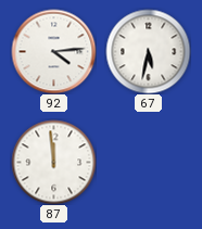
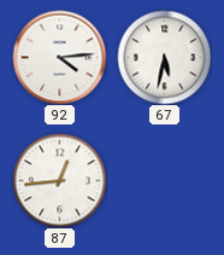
87: 11:59 -> 12:44
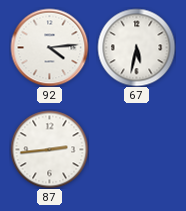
87: 12:44 -> 2:44
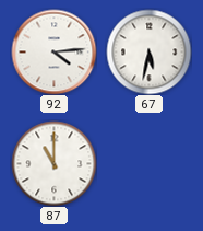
87: 2:44 -> 11:00
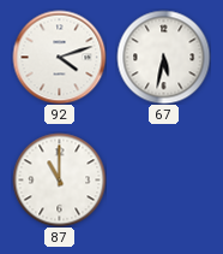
92: 4:14 -> 4:12
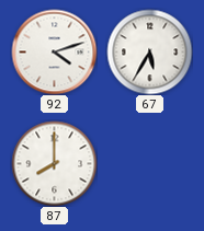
67: 5:32 -> 5:35
87: 11:00 -> 8:00
